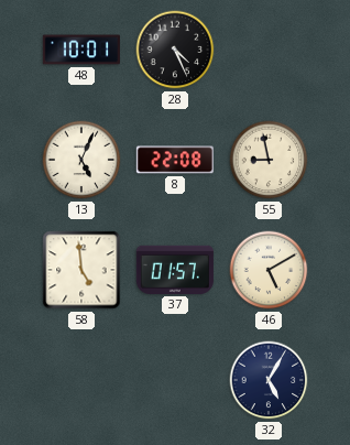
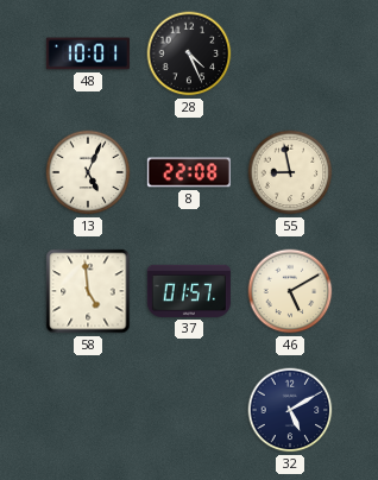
32: 5:05 -> 5:10
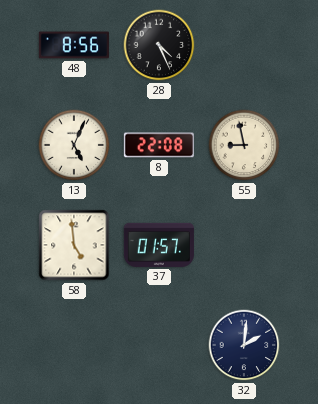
48: 10:01 -> 8:56
46: 5:10 -> none
32: 5:10 -> 2:01
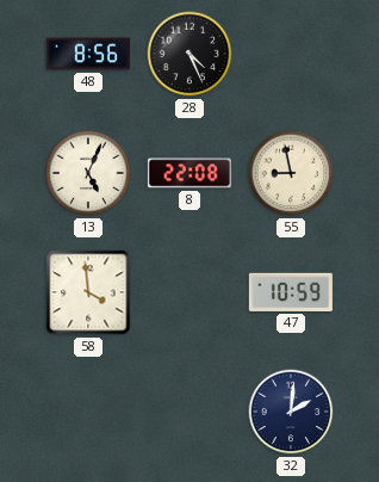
58: 4:59 -> 3:59
37: 01:57 -> none
47: none -> 10:59
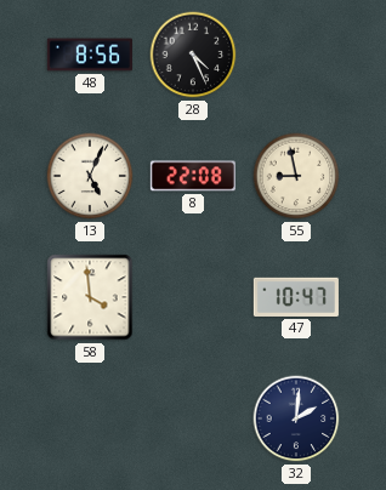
47: 10:59 -> 10:47
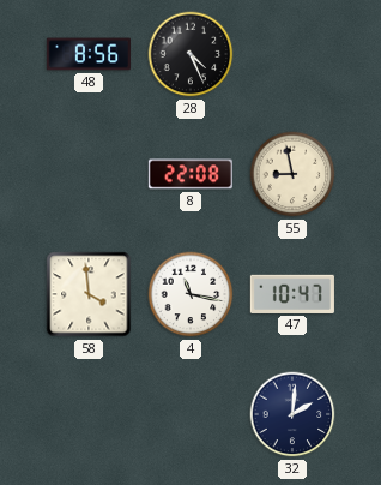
13: 5:04 -> none
4: none -> 11:17
